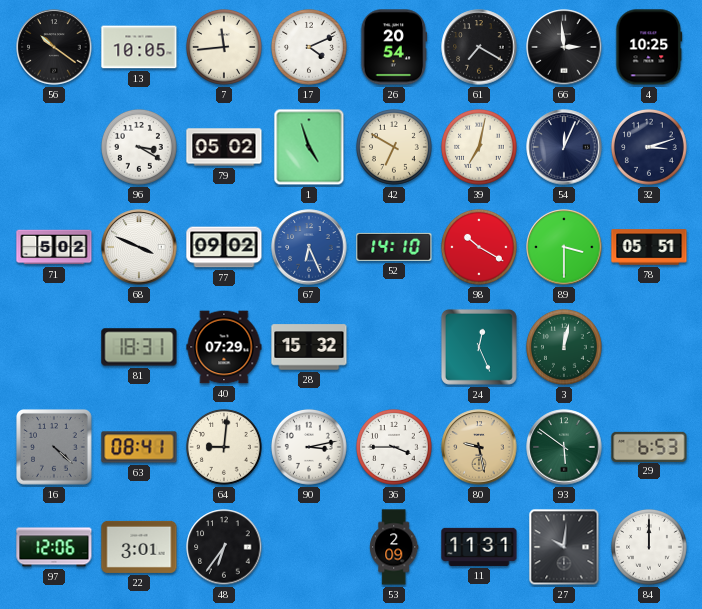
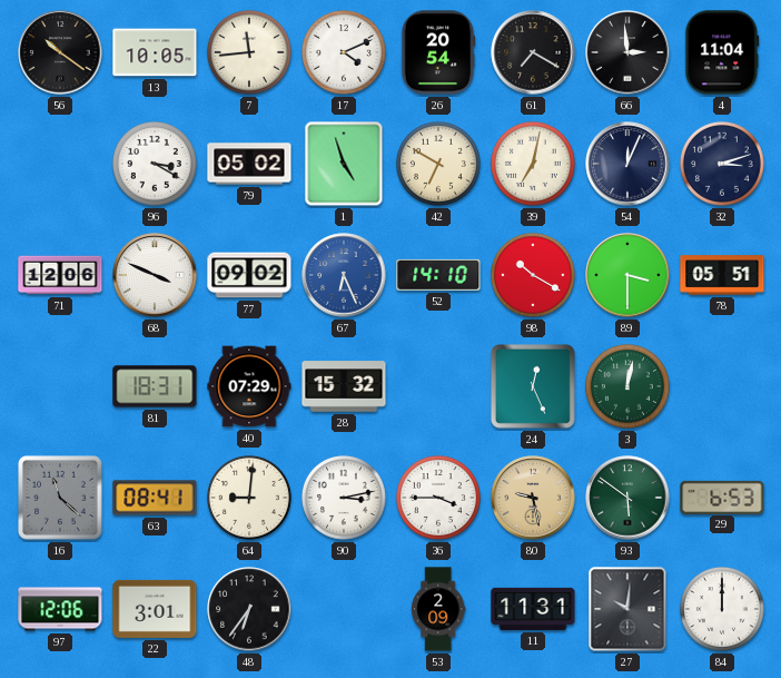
4: 10:25 -> 11:04
71: 5:02 -> 12:06
16: 4:22 -> 11:22
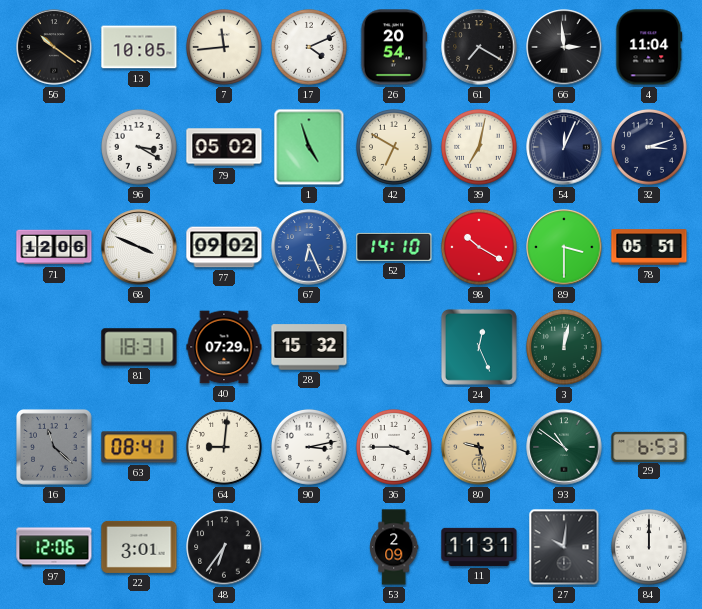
93: 5:51 -> 10:51
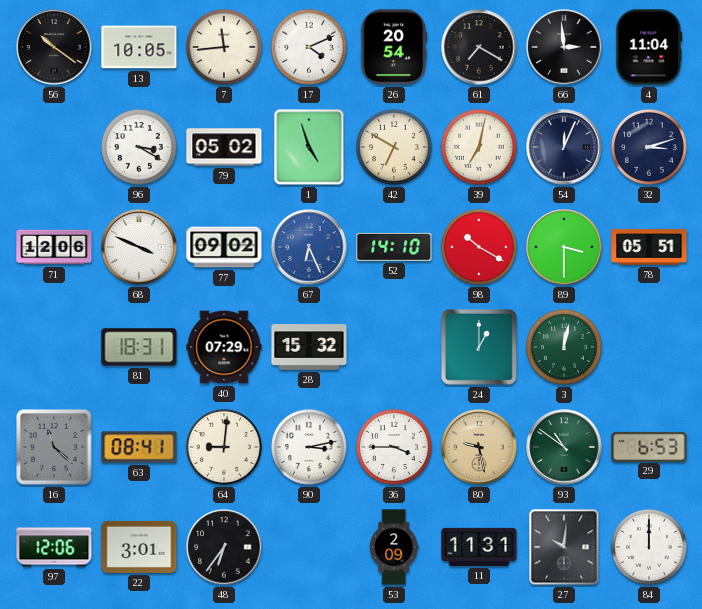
24: 12:26 -> 1:00
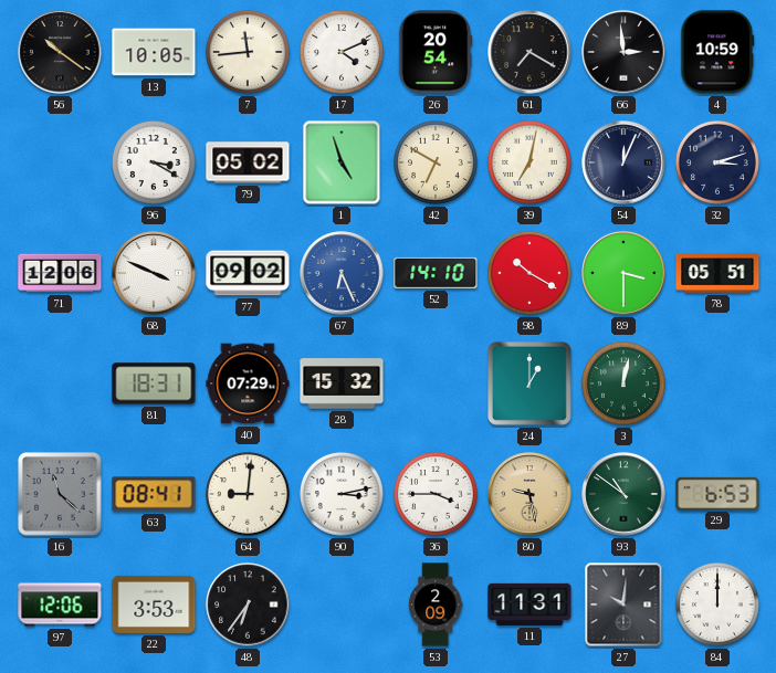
4: 11:04 -> 10:59
22: 3:01 -> 3:53
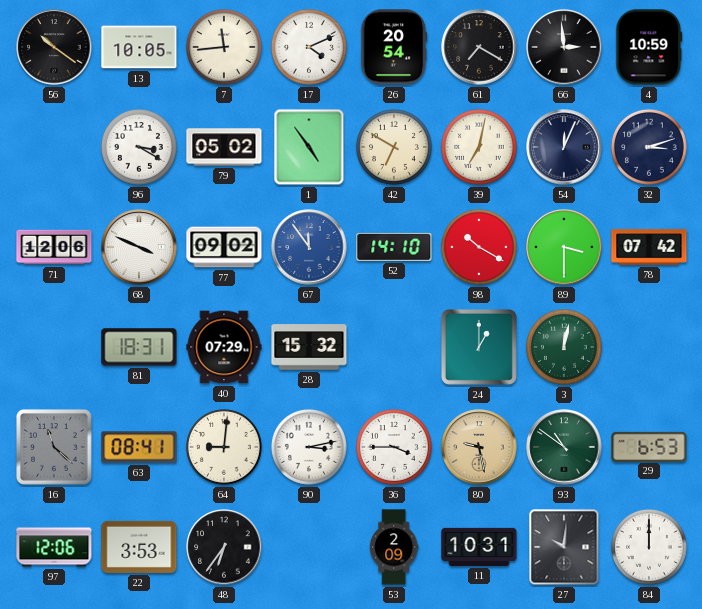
1: 4:57 -> 4:54
67: 6:26 -> 11:54
78: 05:51 -> 07:42
11: 11:31 -> 10:31
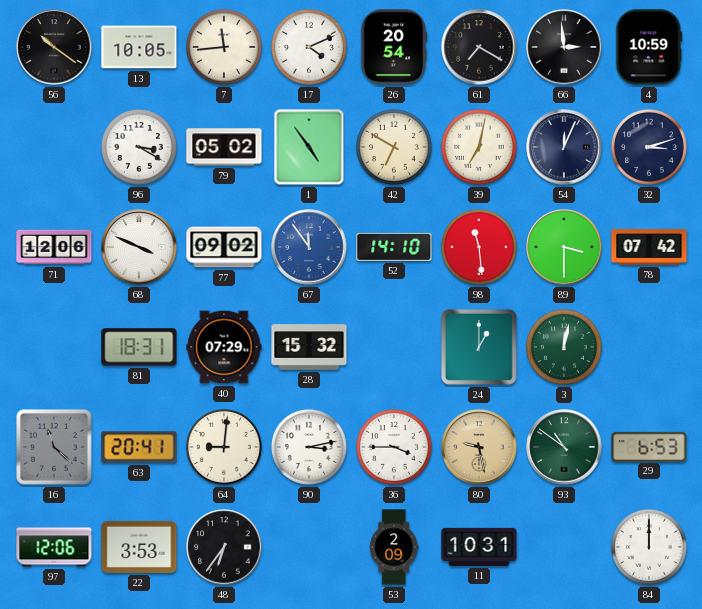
98: 10:20 -> 11:29
63: 08:41 -> 20:41
27: 10:01 -> none
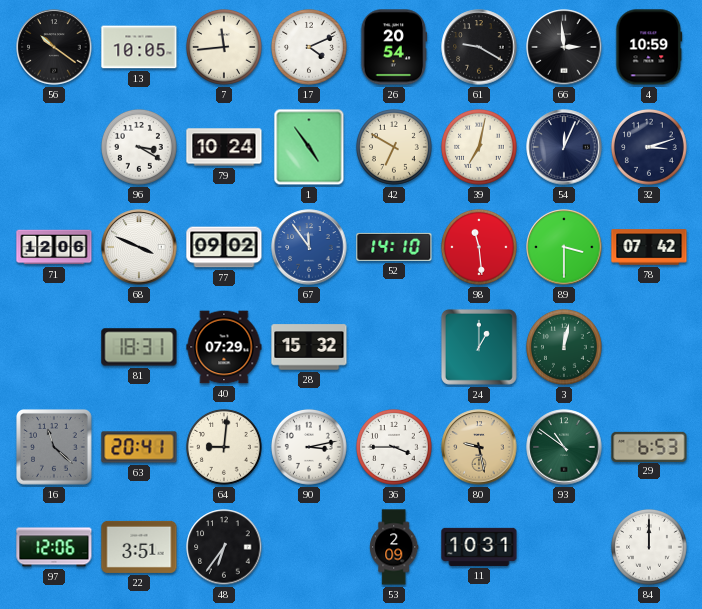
61: 7:20 -> 9:20
79: 05:02 -> 10:24
22: 3:53 -> 3:51
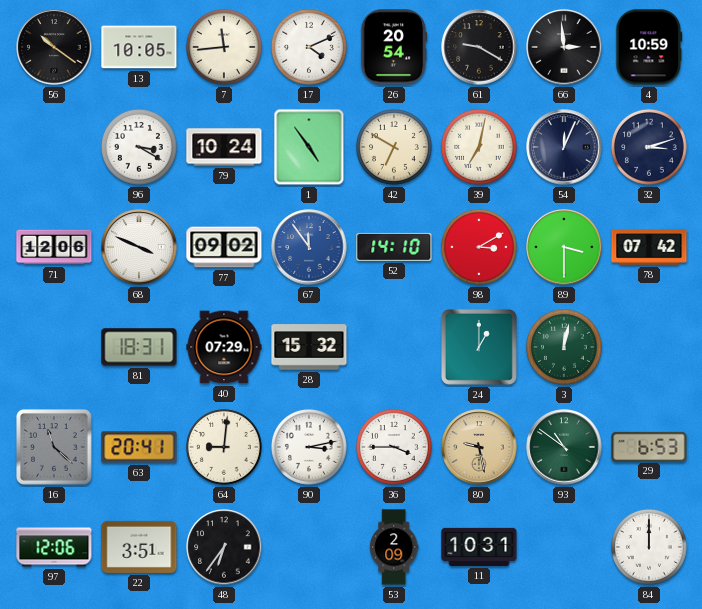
98: 11:29 -> 3:10
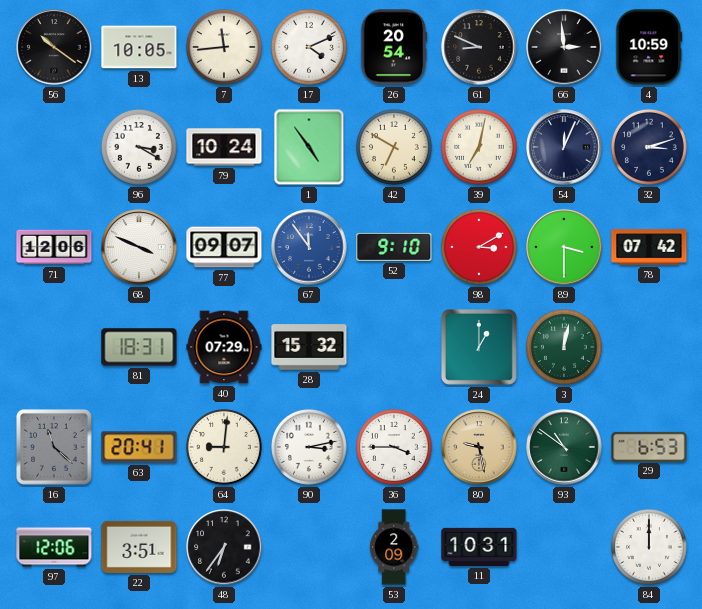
61: 9:20 -> 8:49
77: 09:02 -> 09:07
52: 14:10 -> 9:10
